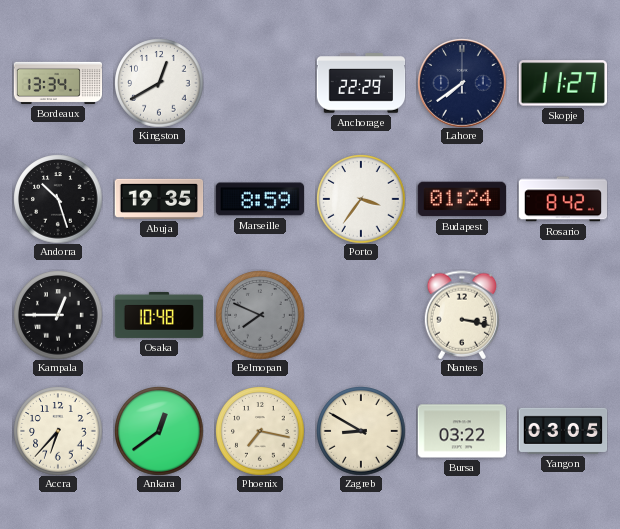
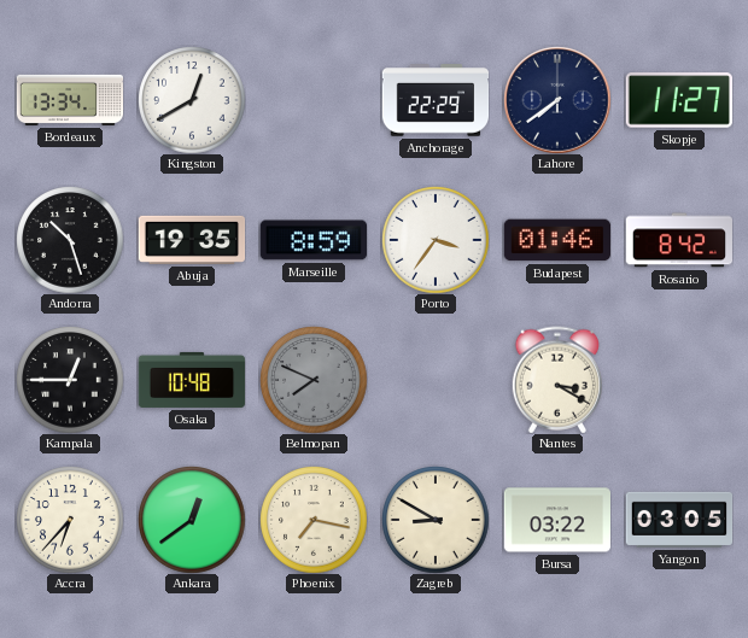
Budapest: 01:24 -> 01:46
Nantes: 3:17 -> 3:20
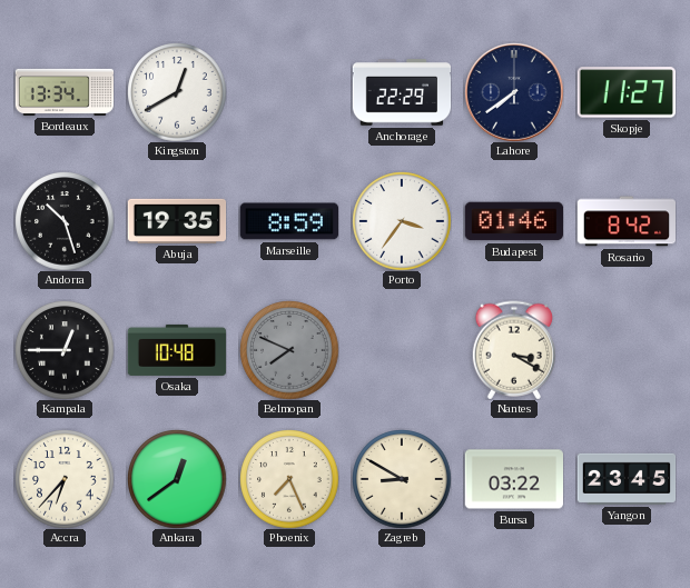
Phoenix: 7:17 -> 7:26
Yangon: 03:05 -> 23:45
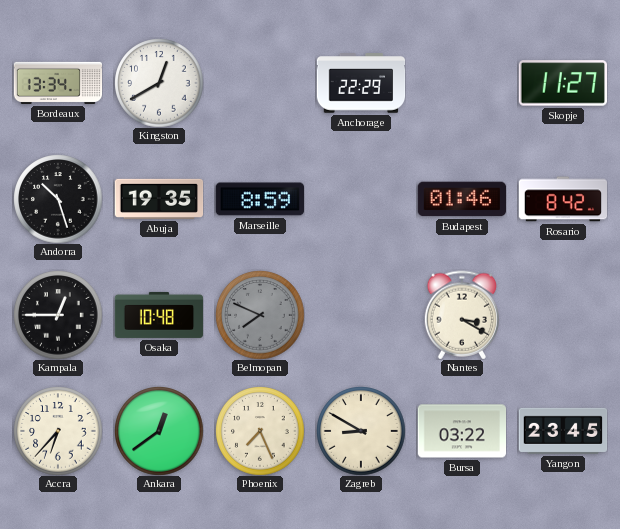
Lahore: 7:39 -> none
Porto: 3:36 -> none
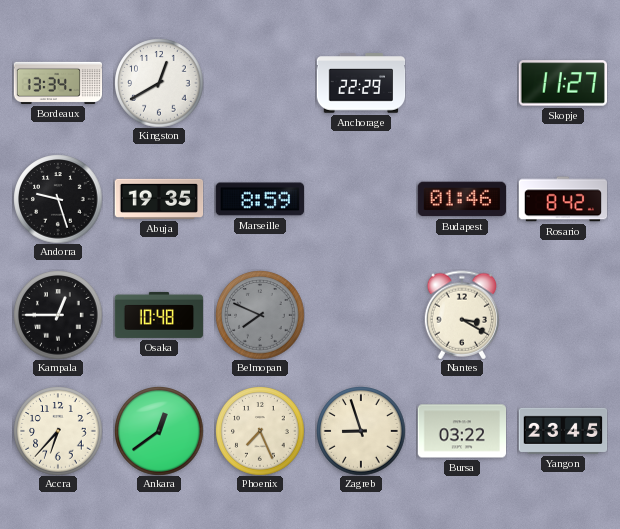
Andorra: 10:27 -> 9:27
Zagreb: 8:50 -> 8:57
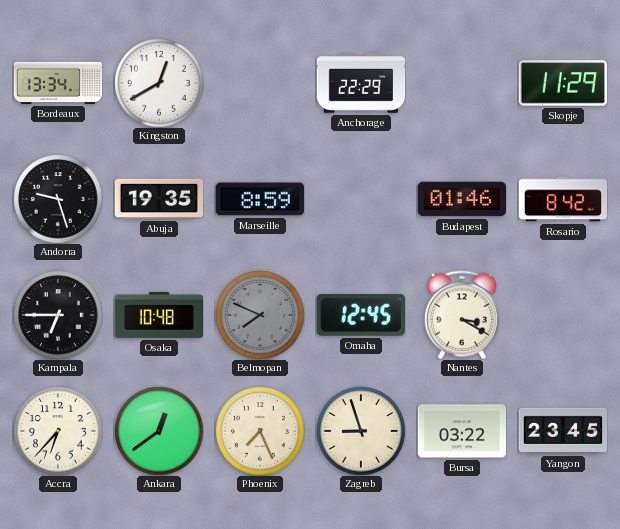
Skopje: 11:27 -> 11:29
Kampala: 12:45 -> 6:45
Omaha: none -> 12:45
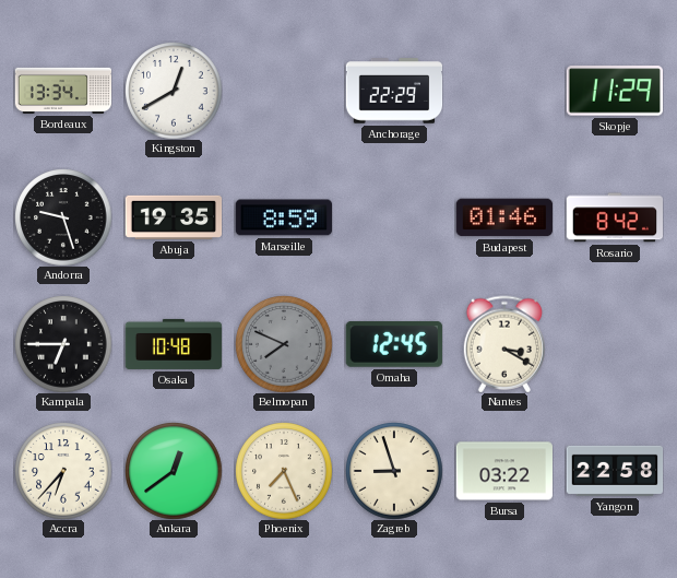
Yangon: 23:45 -> 22:58
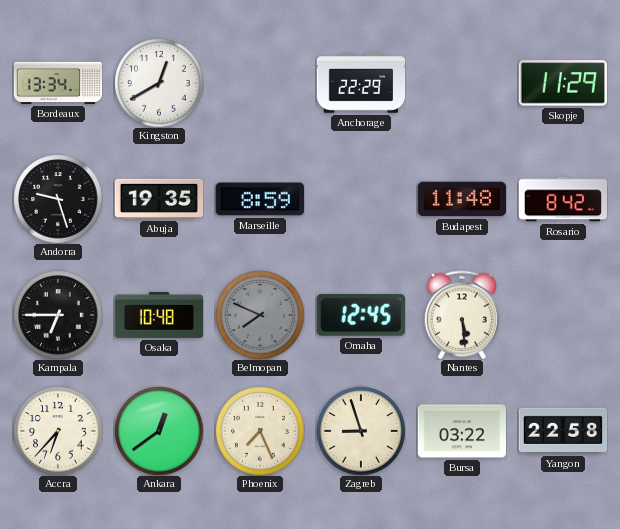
Budapest: 01:46 -> 11:48
Nantes: 3:20 -> 5:29
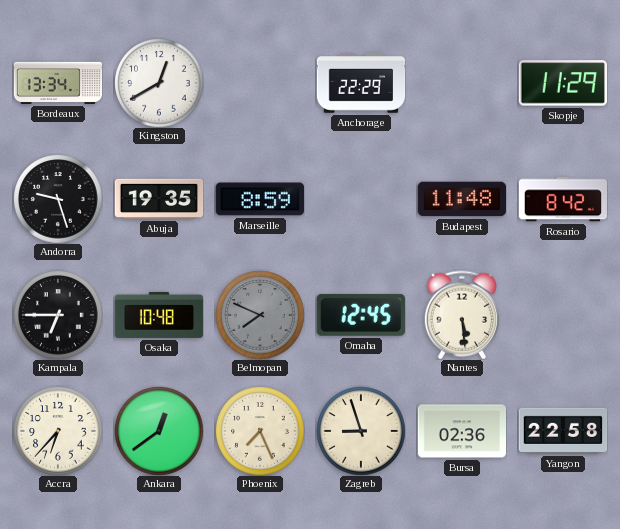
Bursa: 03:22 -> 02:36
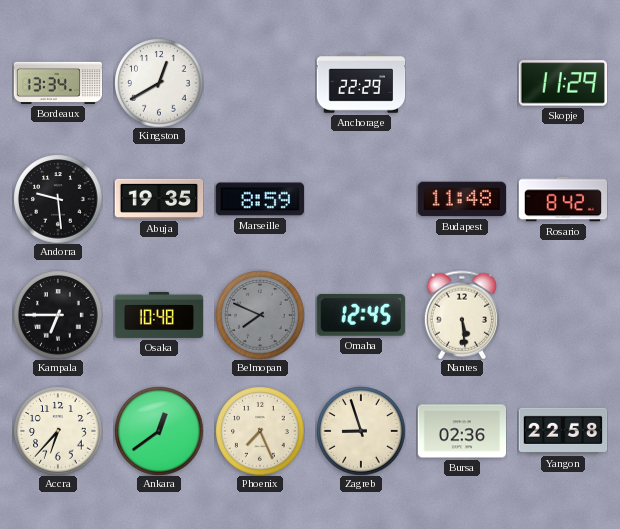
Andorra: 9:27 -> 9:29
